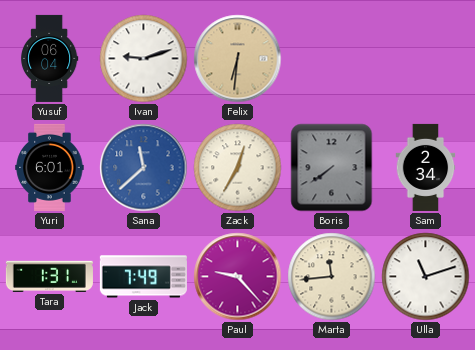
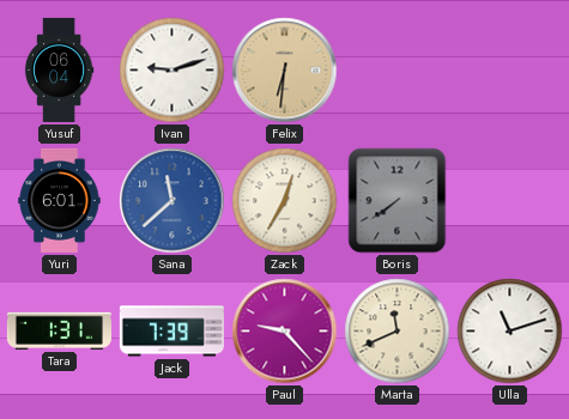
Sam: 2:34 -> none
Jack: 7:49 -> 7:39
Marta: 11:44 -> 11:41
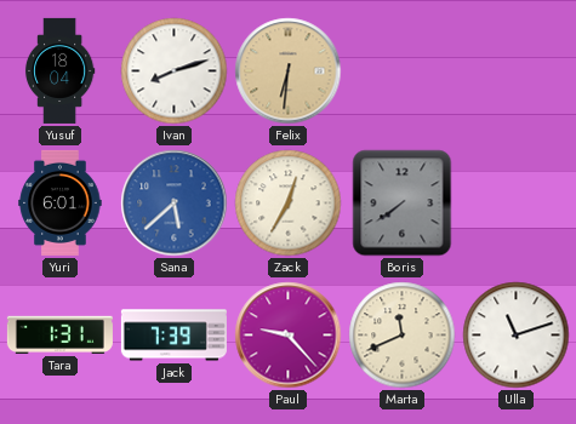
Yusuf: 06:04 -> 18:04
Ivan: 9:12 -> 8:12
Sana: 11:38 -> 5:38
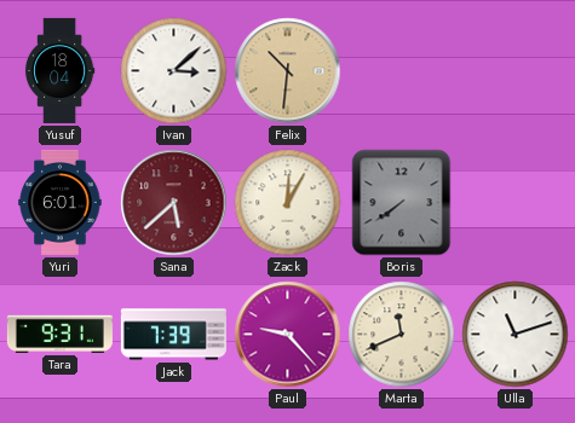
Ivan: 8:12 -> 3:08
Felix: 6:31 -> 10:31
Sana dial: blue -> burgundy
Zack: 12:35 -> 12:05
Tara: 1:31 -> 9:31
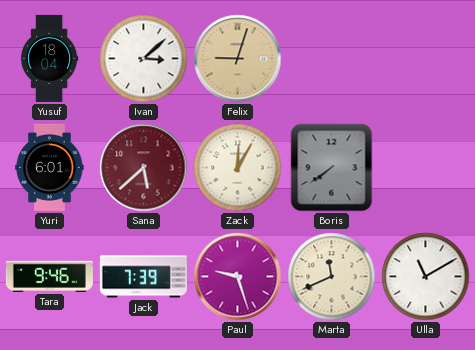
Felix: 10:31 -> 9:03
Tara: 9:31 -> 9:46
Paul: 9:23 -> 9:27
Ulla: 11:12 -> 11:10
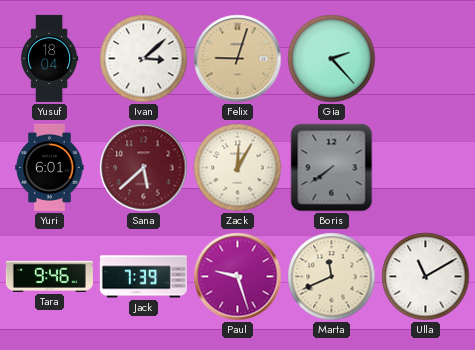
Gia: none -> 2:23
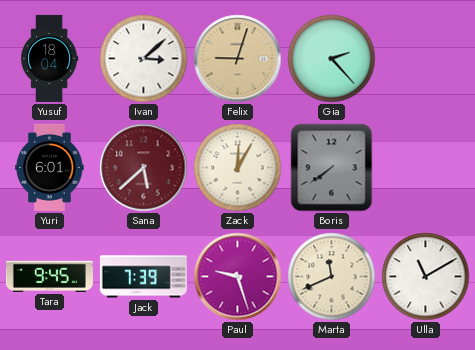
Tara: 9:46 -> 9:45
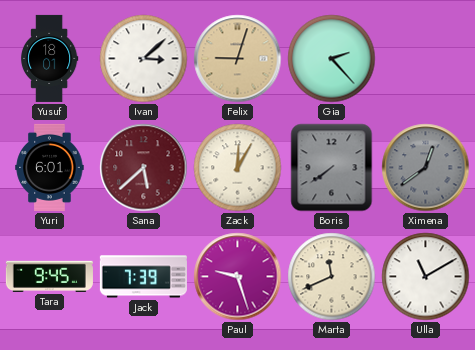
Yusuf: 18:04 -> 18:01
Ximena: none -> 12:39
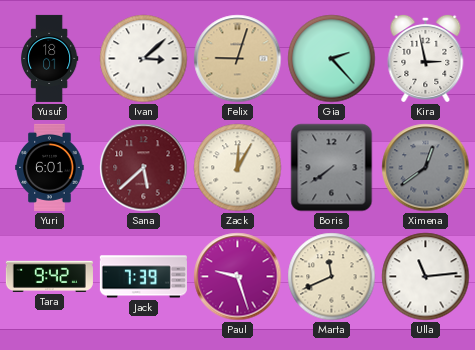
Kira: none -> 2:58
Tara: 9:45 -> 9:42
Ulla: 11:10 -> 11:14
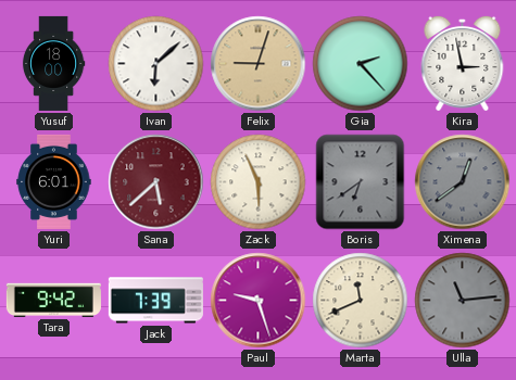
Yusuf: 18:01 -> 18:00
Ivan: 3:08 -> 6:08
Zack: 12:05 -> 5:56
Boris: 7:39 -> 6:39
Ulla dial: white -> grey
